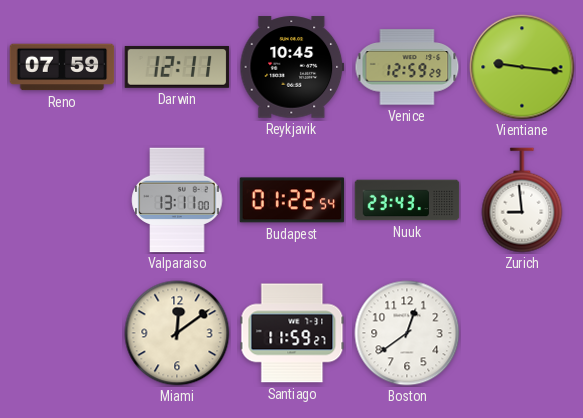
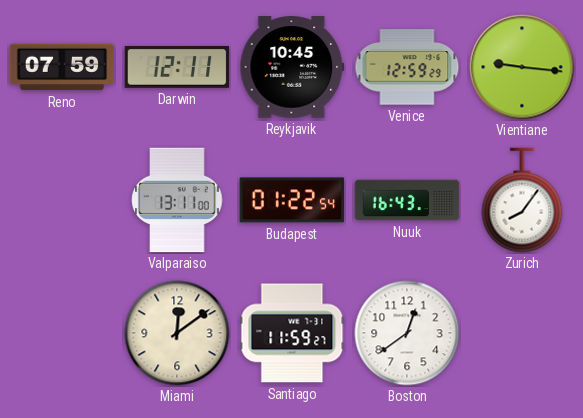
Nuuk: 23:43 -> 16:43
Zurich: 8:59 -> 8:06
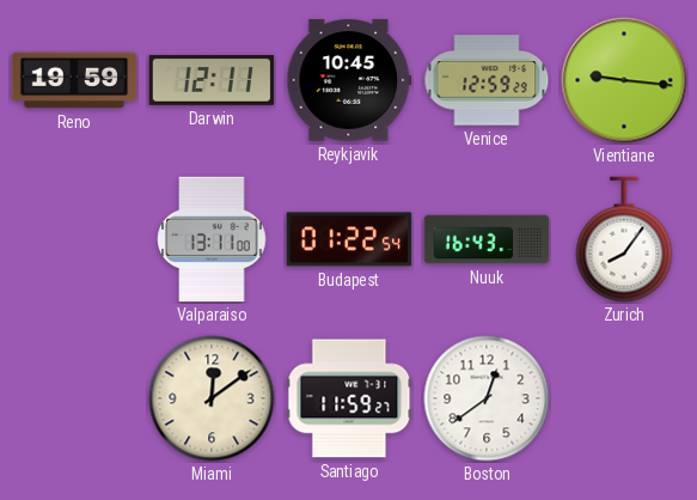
Reno: 07:59 -> 19:59
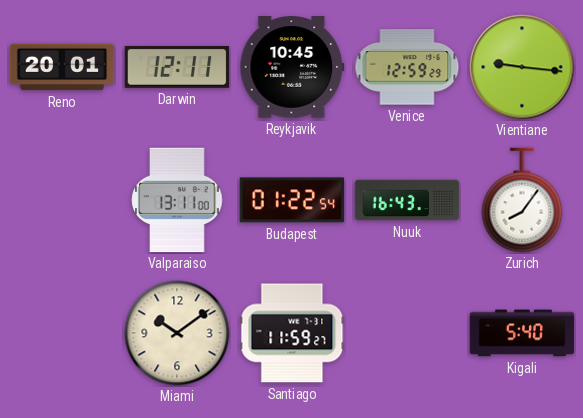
Reno: 19:59 -> 20:01
Miami: 12:09 -> 10:09
Boston: 12:39 -> none
Kigali: none -> 5:40
